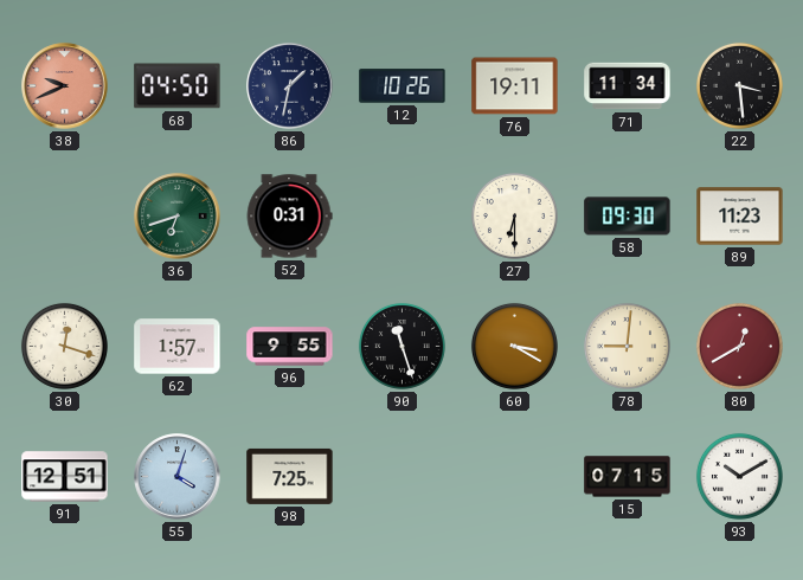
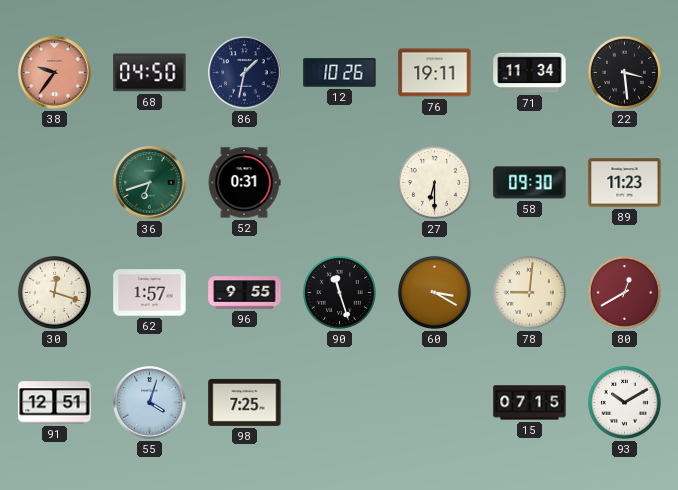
38: 9:41 -> 9:36
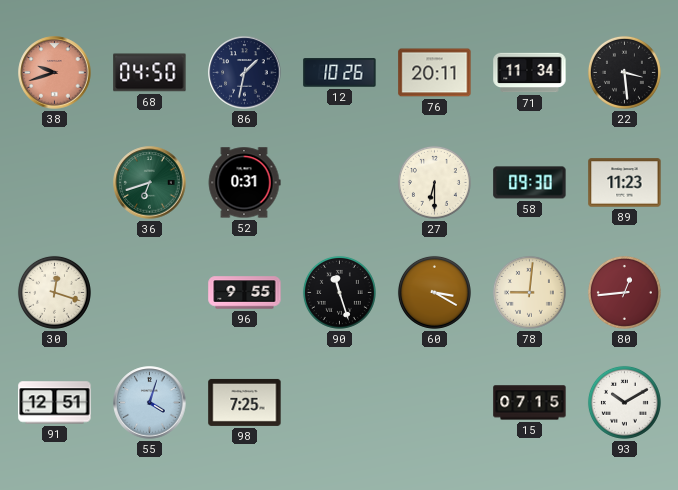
38: 9:36 -> 9:42
76: 19:11 -> 20:11
62: 1:57 -> none
80: 12:40 -> 12:44
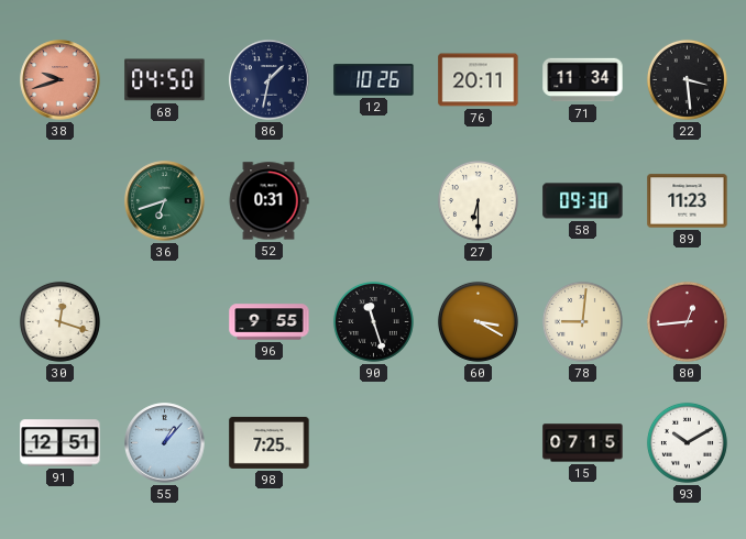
55: 4:03 -> 1:07
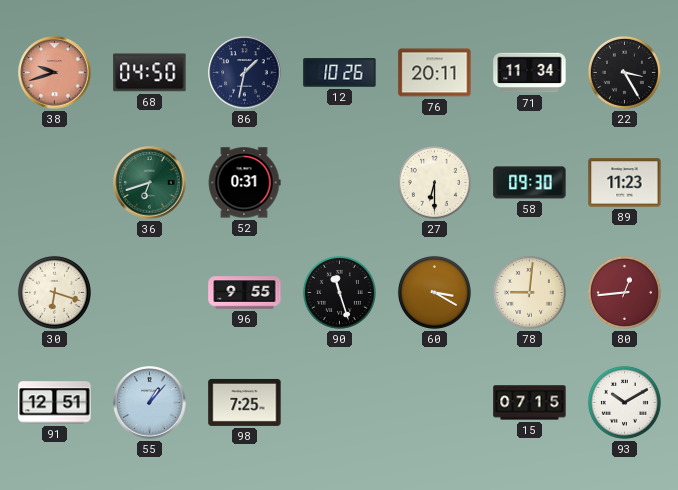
22: 3:29 -> 3:25
30: 12:18 -> 6:18
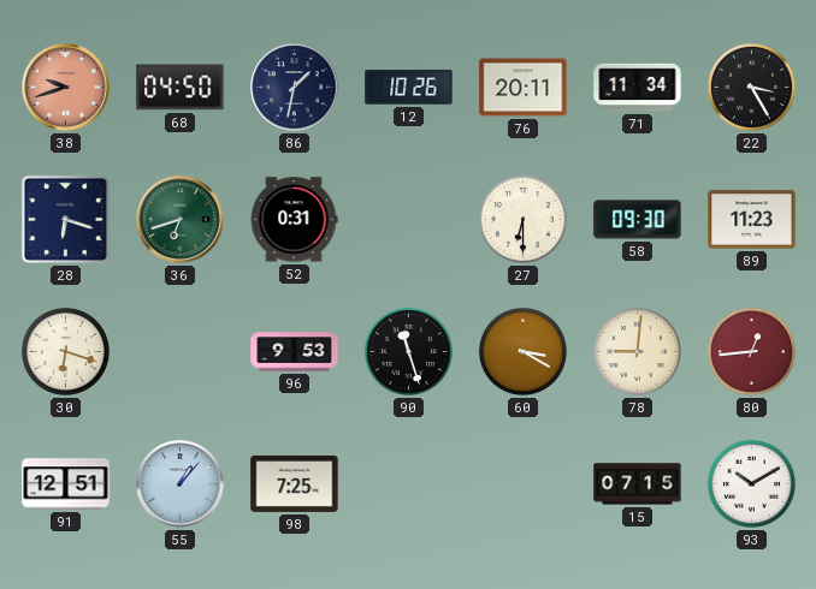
28: none -> 6:18
96: 9:55 -> 9:53
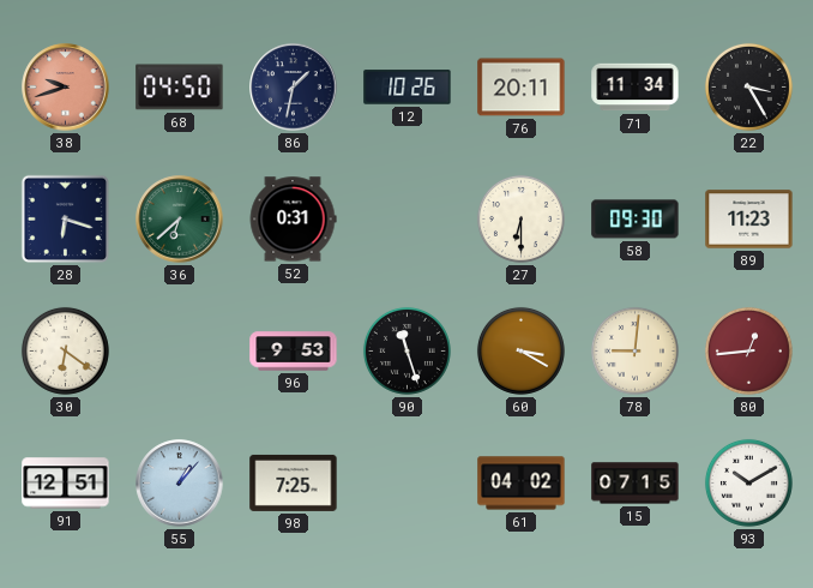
36: 6:42 -> 6:38
30: 6:18 -> 6:21
61: none -> 04:02
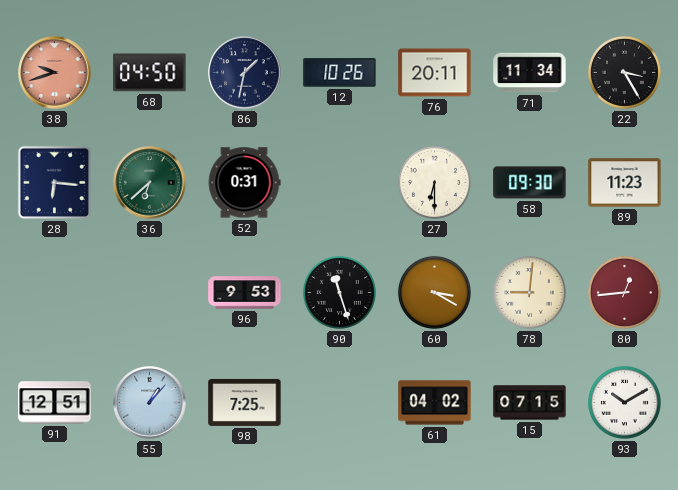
28: 6:18 -> 6:16
30: 6:21 -> none
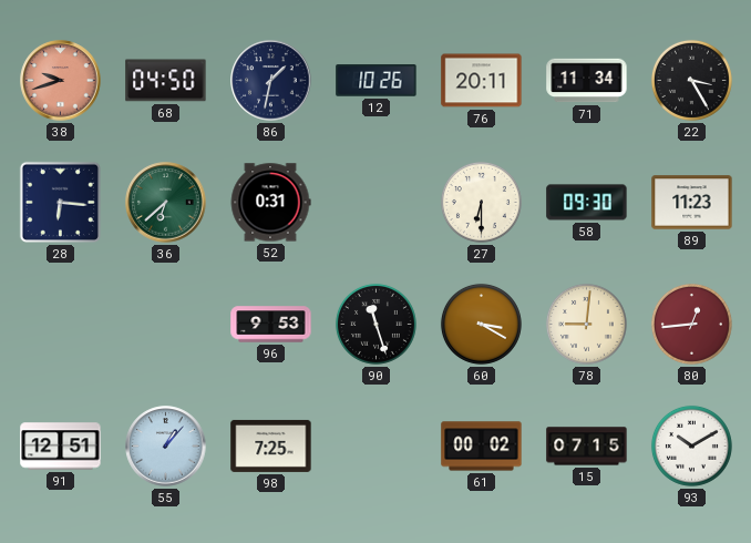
61: 04:02 -> 00:02
